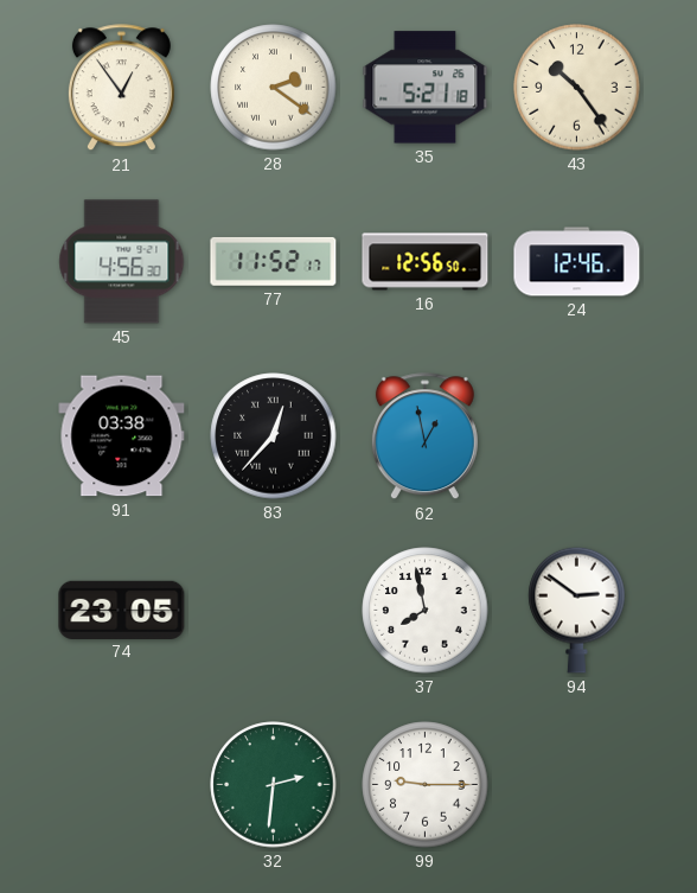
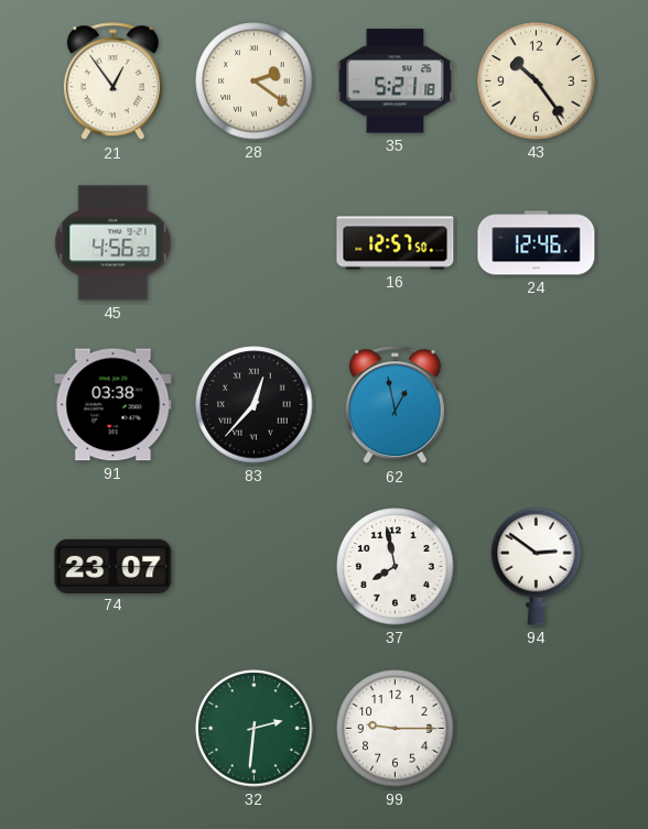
77: 11:52 -> none
16: 12:56 -> 12:57
74: 23:05 -> 23:07
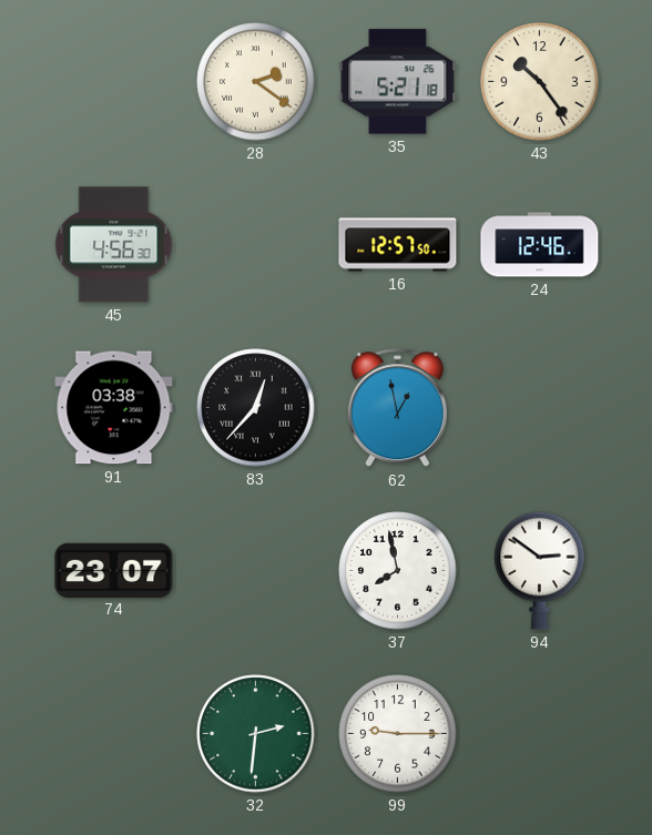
21: 12:54 -> none
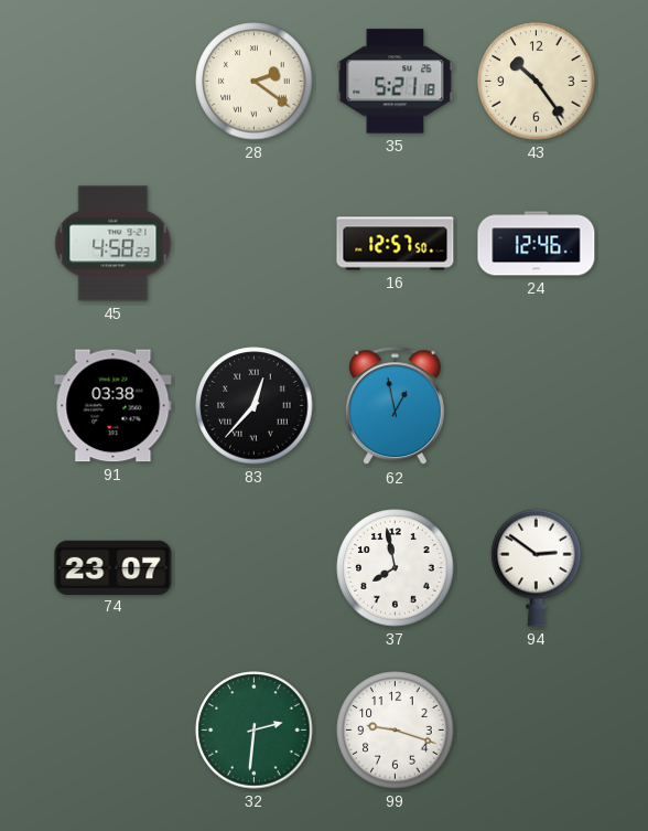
45: 4:56 -> 4:58
99: 9:15 -> 9:18
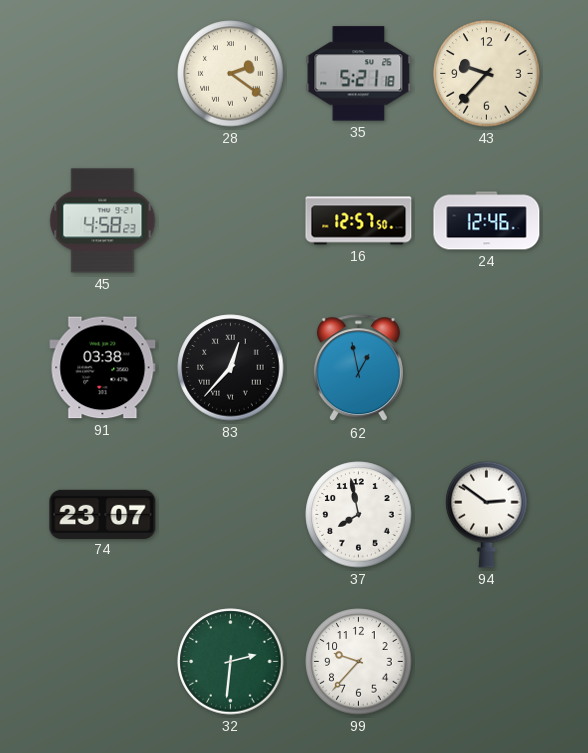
43: 10:24 -> 9:37
99: 9:18 -> 9:37
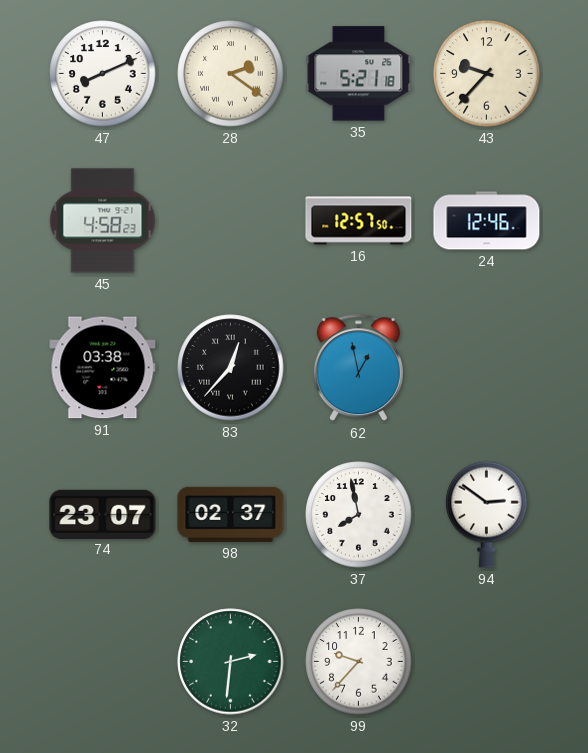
47: none -> 8:11
98: none -> 02:37
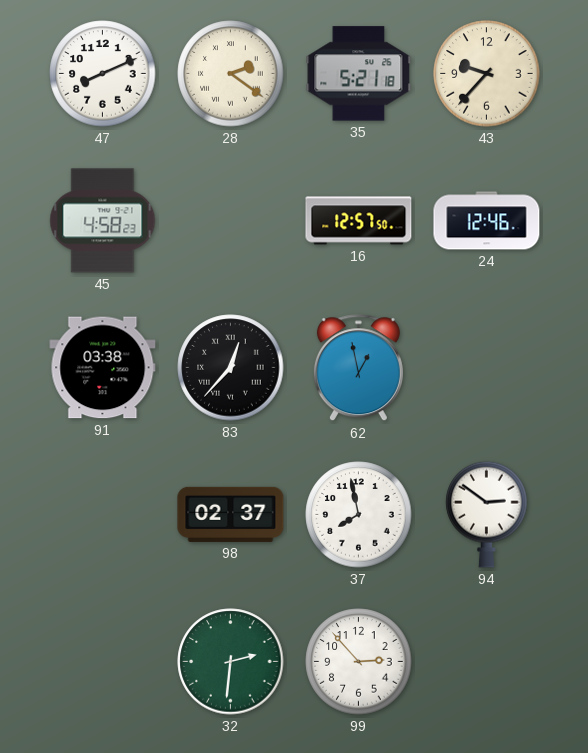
74: 23:07 -> none
99: 9:37 -> 2:53
